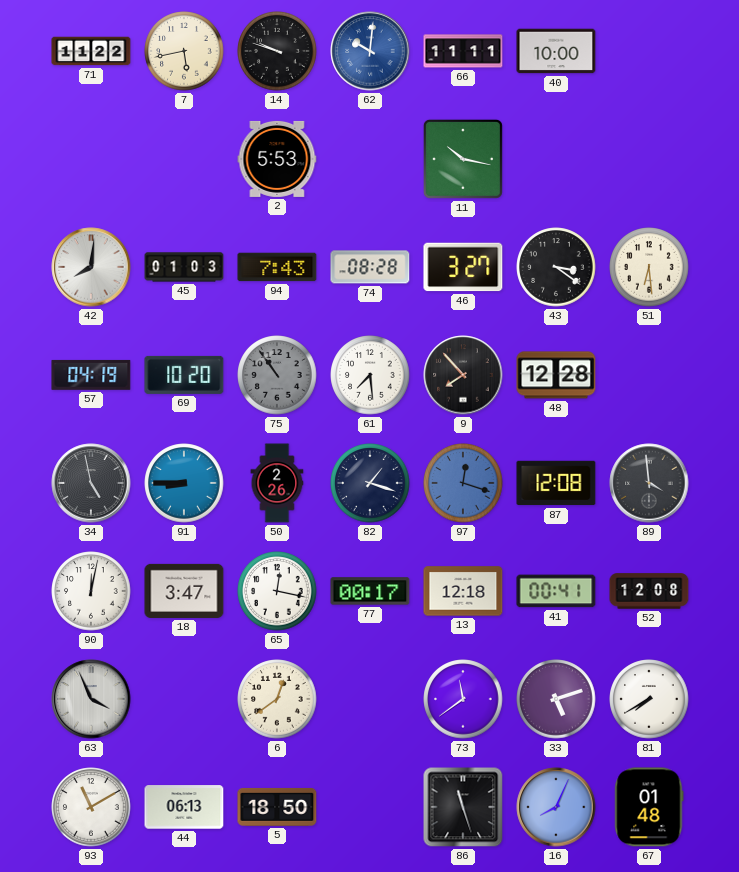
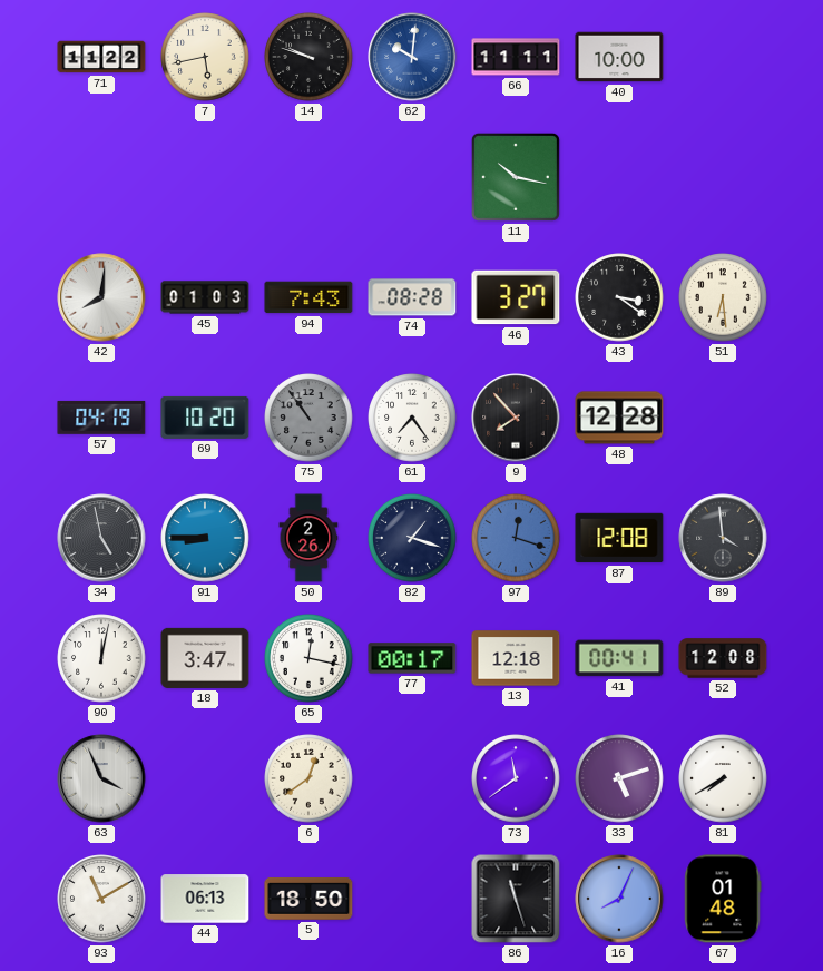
2: 5:53 -> none
61: 7:29 -> 7:24
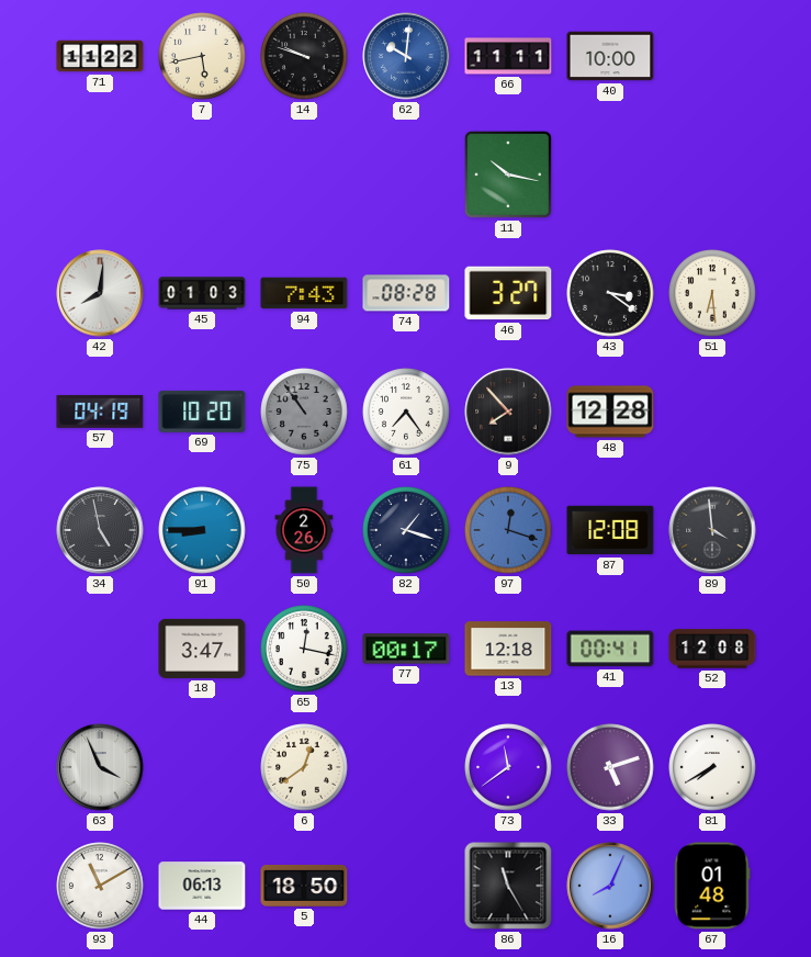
90: 12:02 -> none
86: 11:27 -> 11:25
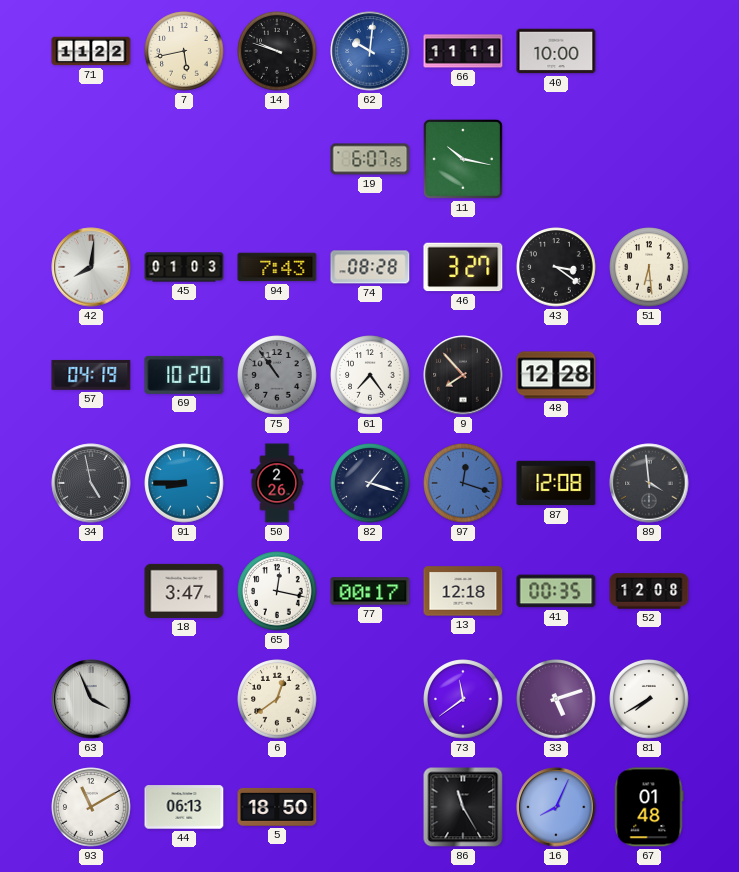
19: none -> 6:07
41: 00:41 -> 00:35
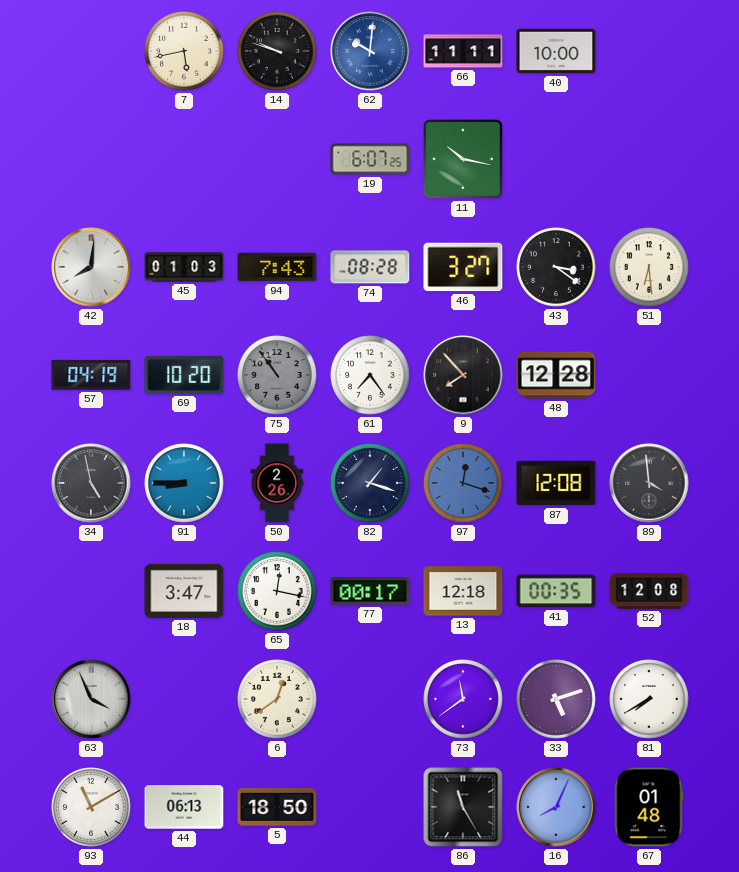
71: 11:22 -> none
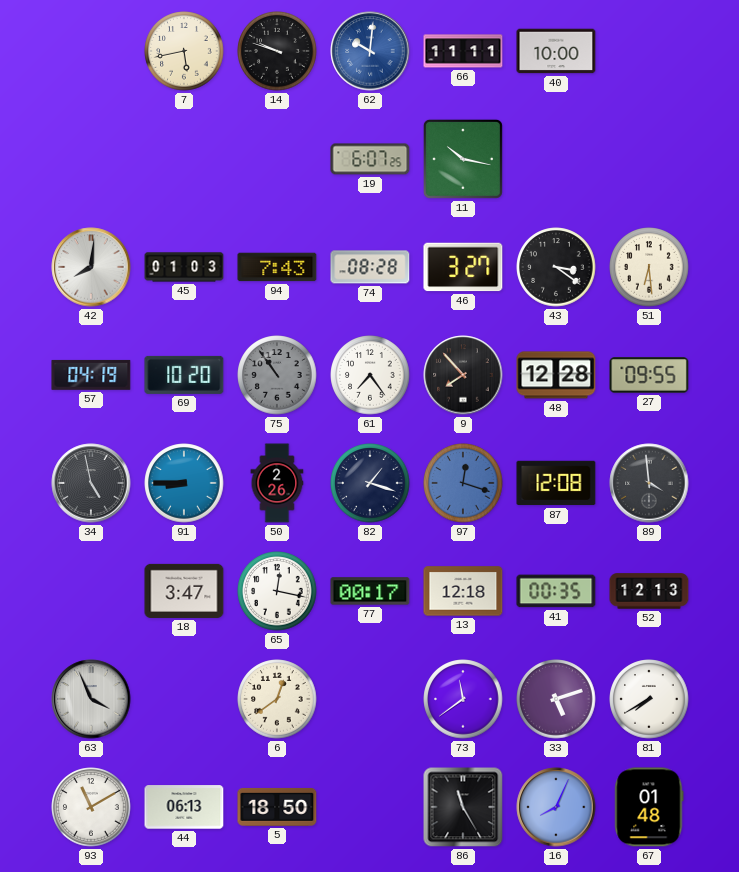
27: none -> 09:55
52: 12:08 -> 12:13
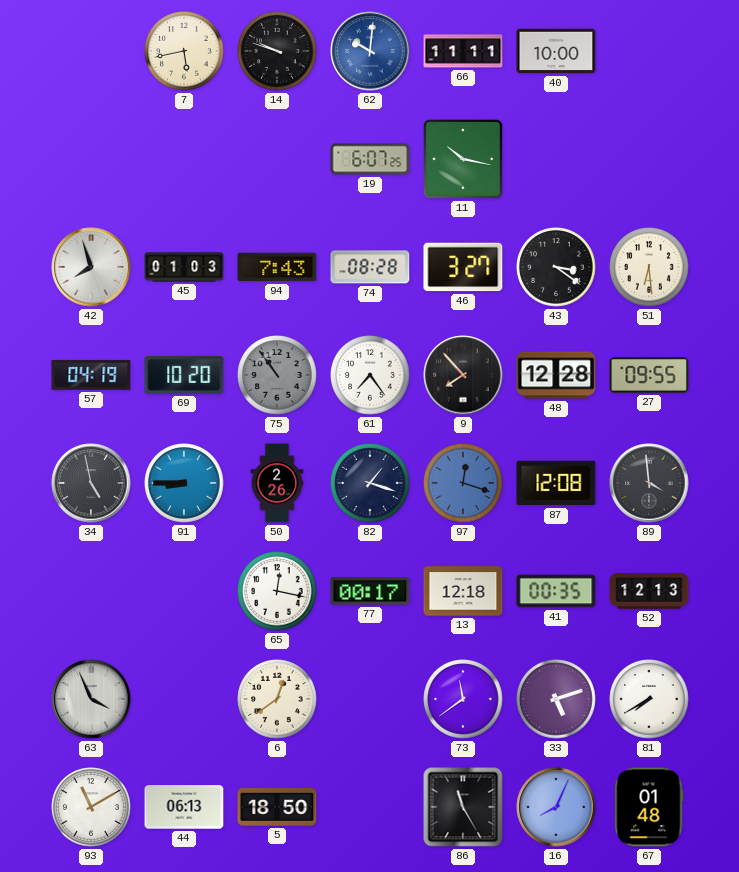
42: 8:01 -> 7:57
18: 3:47 -> none
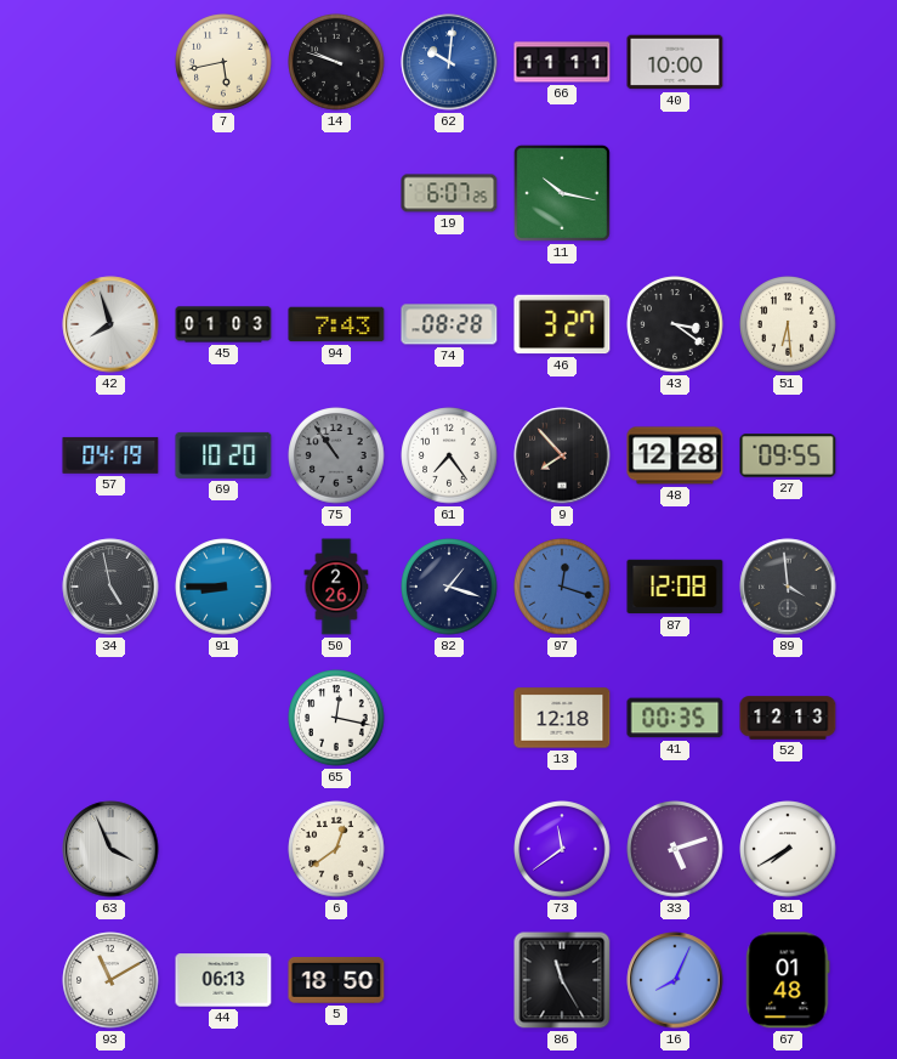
77: 00:17 -> none
